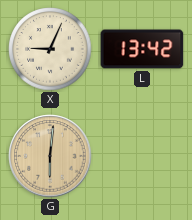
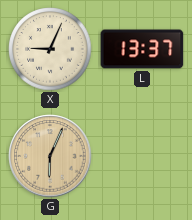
L: 13:42 -> 13:37
G: 6:01 -> 6:04
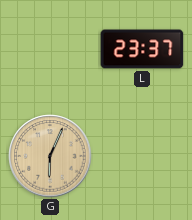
X: 9:04 -> none
L: 13:37 -> 23:37
